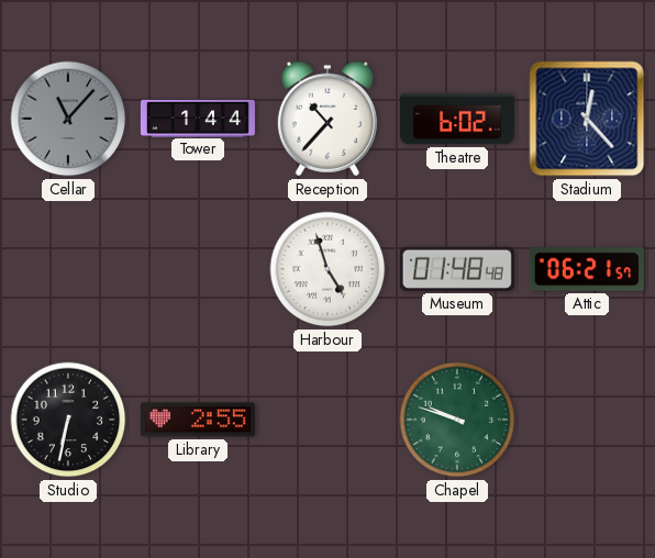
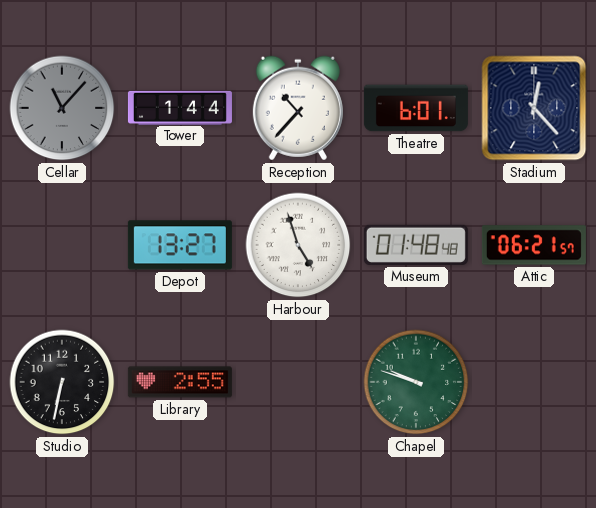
Theatre: 6:02 -> 6:01
Depot: none -> 13:27
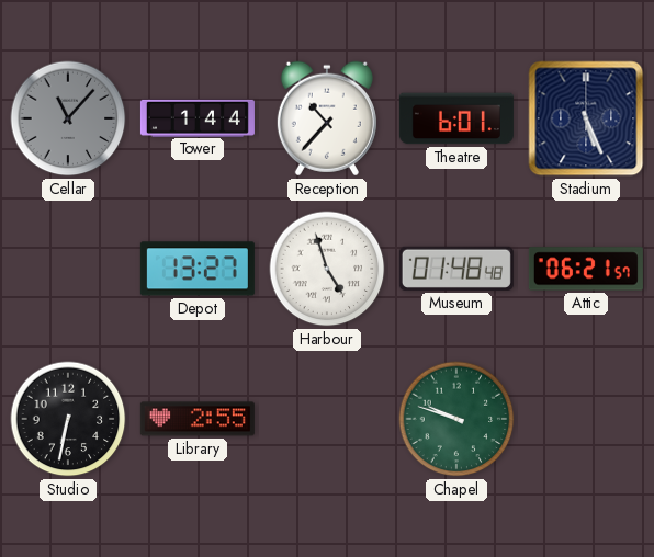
Stadium: 12:23 -> 5:26
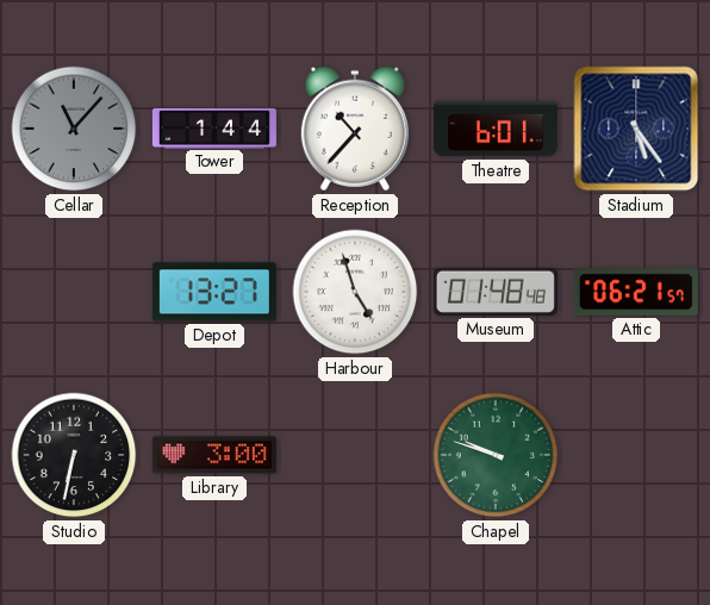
Stadium: 5:26 -> 5:24
Library: 2:55 -> 3:00
